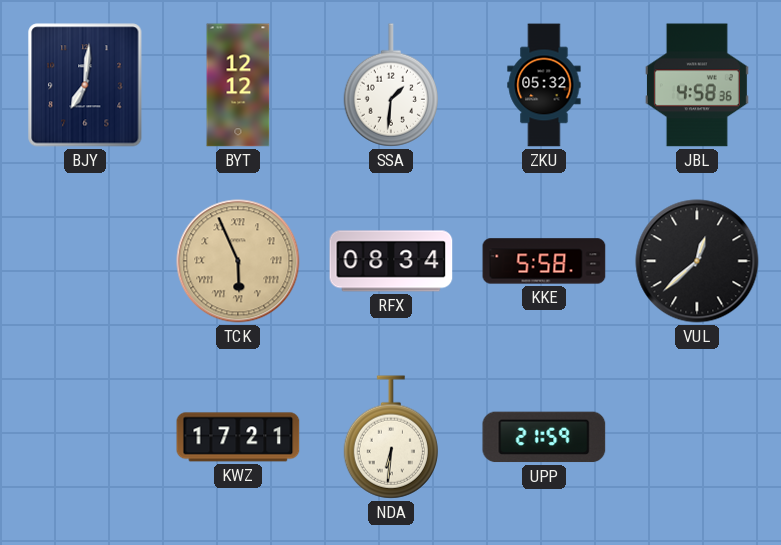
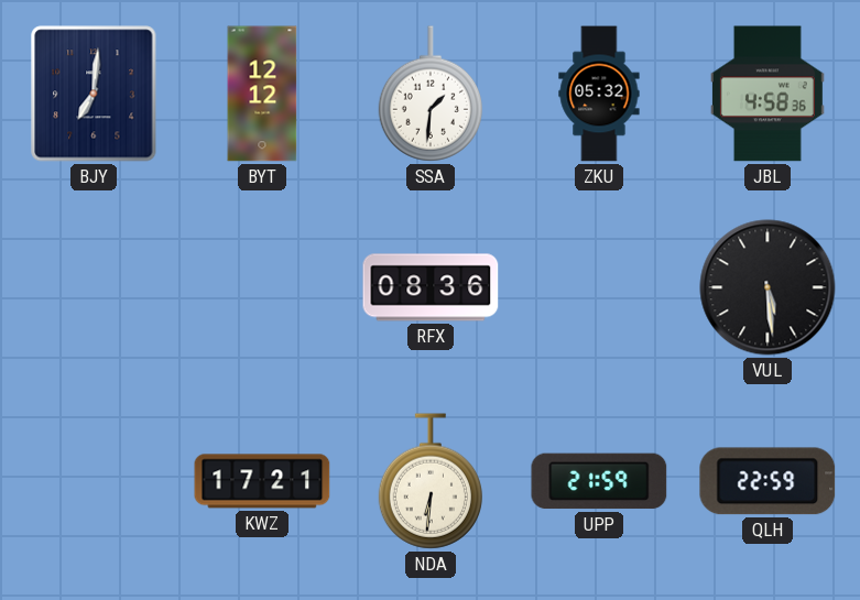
TCK: 5:56 -> none
RFX: 08:34 -> 08:36
KKE: 5:58 -> none
VUL: 12:38 -> 5:29
QLH: none -> 22:59
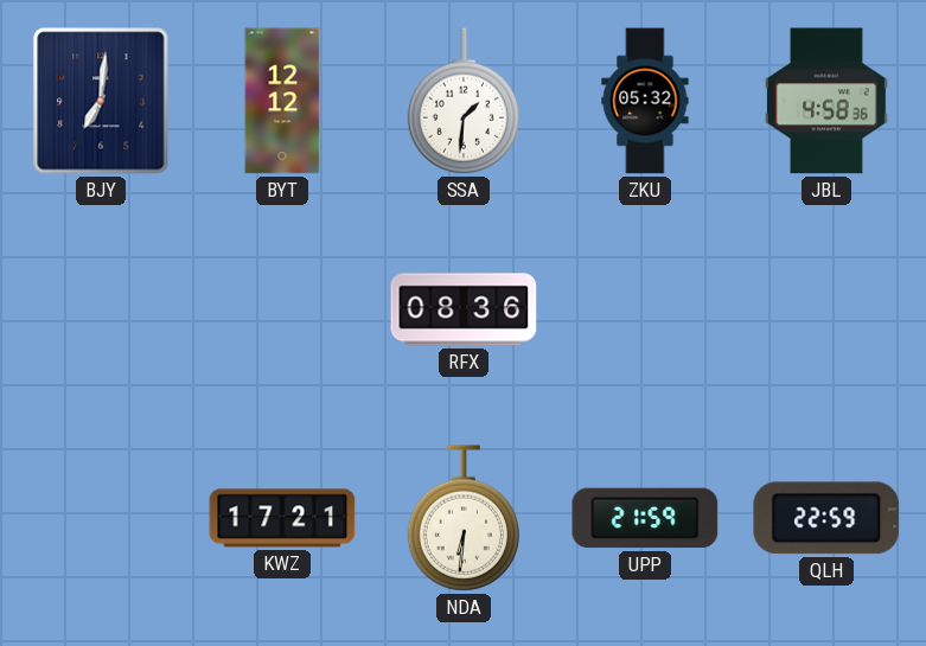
VUL: 5:29 -> none
